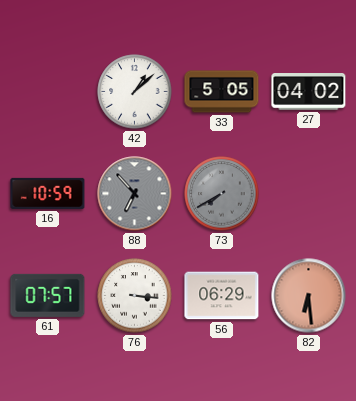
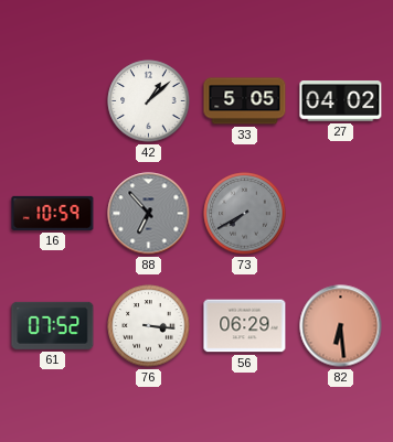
61: 07:57 -> 07:52
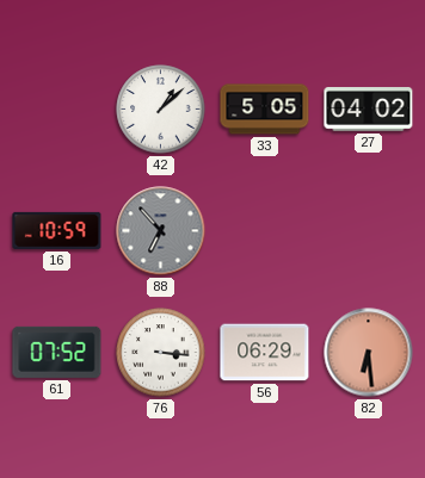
73: 7:40 -> none
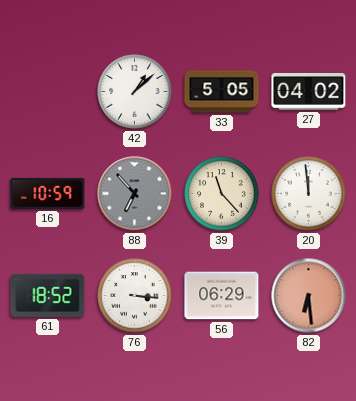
39: none -> 11:23
20: none -> 11:59
61: 07:52 -> 18:52
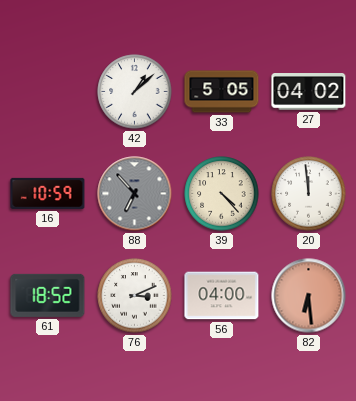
39: 11:23 -> 4:23
76: 3:16 -> 3:11
56: 06:29 -> 04:00
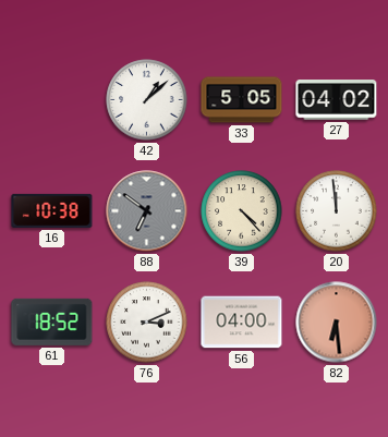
16: 10:59 -> 10:38
88: 6:53 -> 6:51
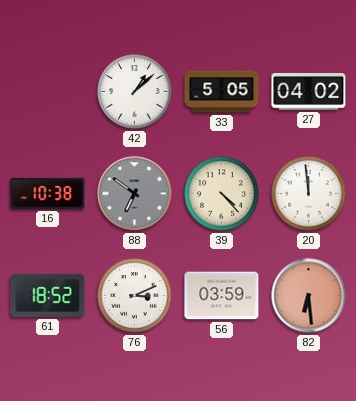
56: 04:00 -> 03:59
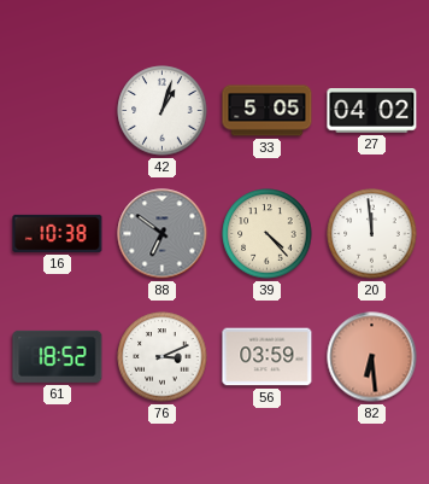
42: 1:08 -> 1:03
